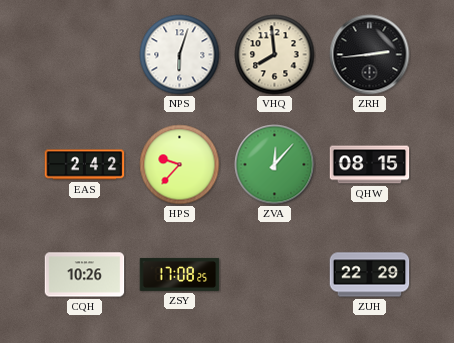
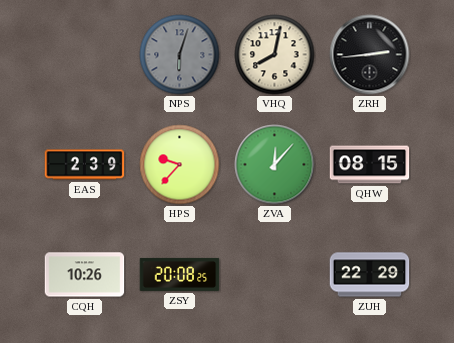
NPS dial: white -> grey
VHQ: 7:59 -> 8:02
EAS: 2:42 -> 2:39
ZSY: 17:08 -> 20:08
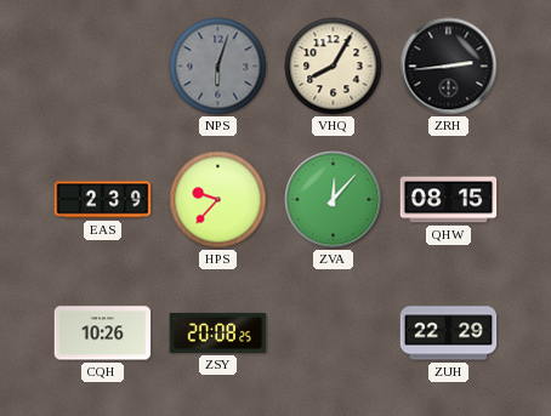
VHQ: 8:02 -> 8:05
